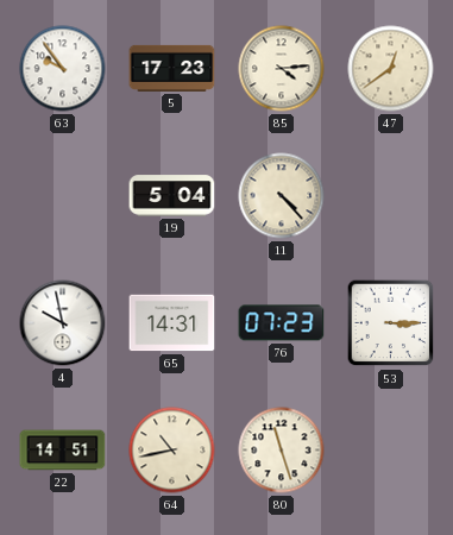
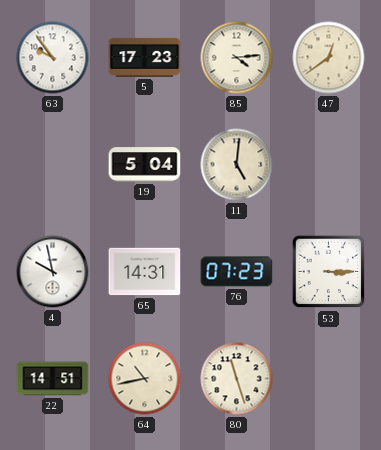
11: 4:23 -> 5:01
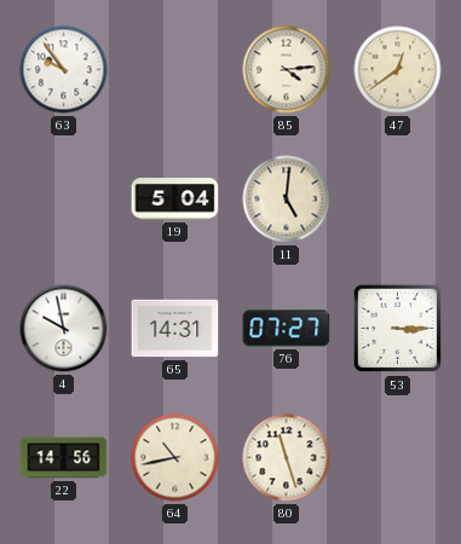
5: 17:23 -> none
76: 07:23 -> 07:27
22: 14:51 -> 14:56
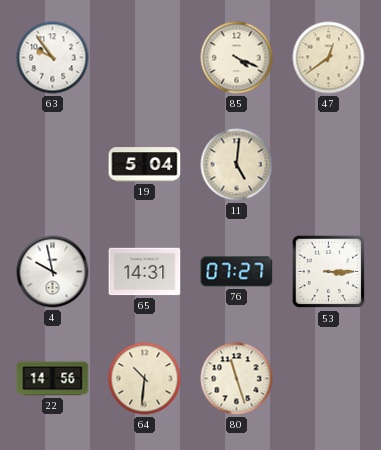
85: 4:14 -> 4:19
64: 10:43 -> 10:31
